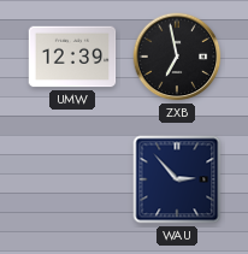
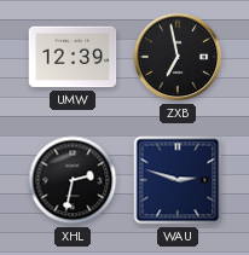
XHL: none -> 2:32
WAU: 2:53 -> 2:48
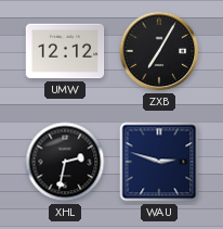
UMW: 12:39 -> 12:12
ZXB: 6:58 -> 7:05
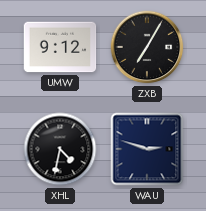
UMW: 12:12 -> 9:12
XHL: 2:32 -> 4:32
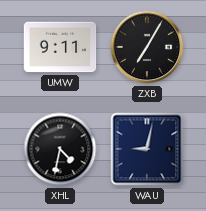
UMW: 9:12 -> 9:11
WAU: 2:48 -> 9:02
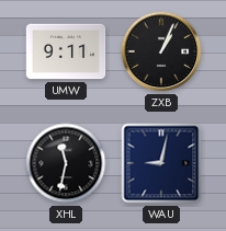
ZXB: 7:05 -> 1:04
XHL: 4:32 -> 11:32
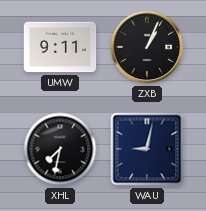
XHL: 11:32 -> 7:32
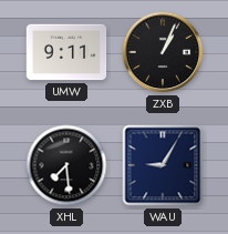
XHL: 7:32 -> 7:29
WAU: 9:02 -> 9:05
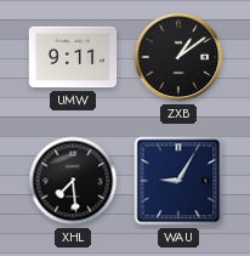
ZXB: 1:04 -> 1:09
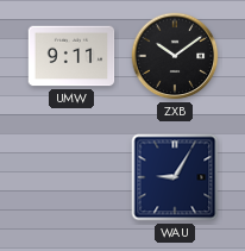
ZXB: 1:09 -> 10:09
XHL: 7:29 -> none
